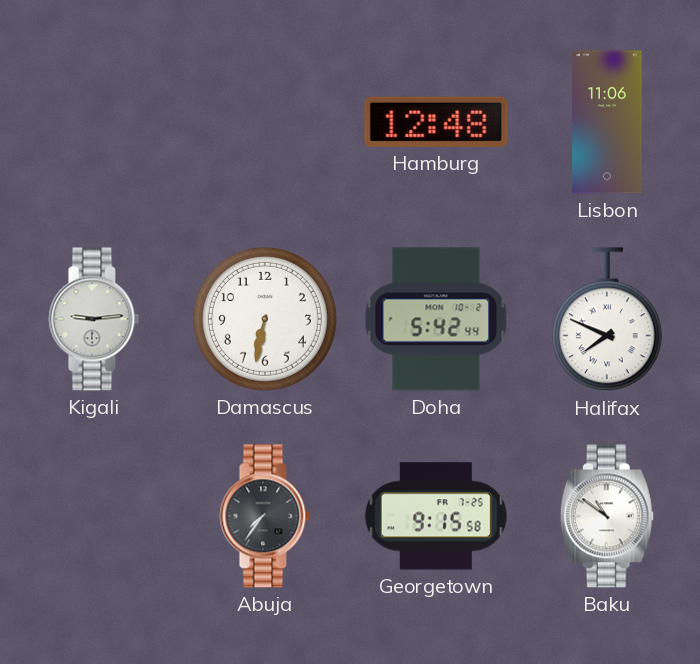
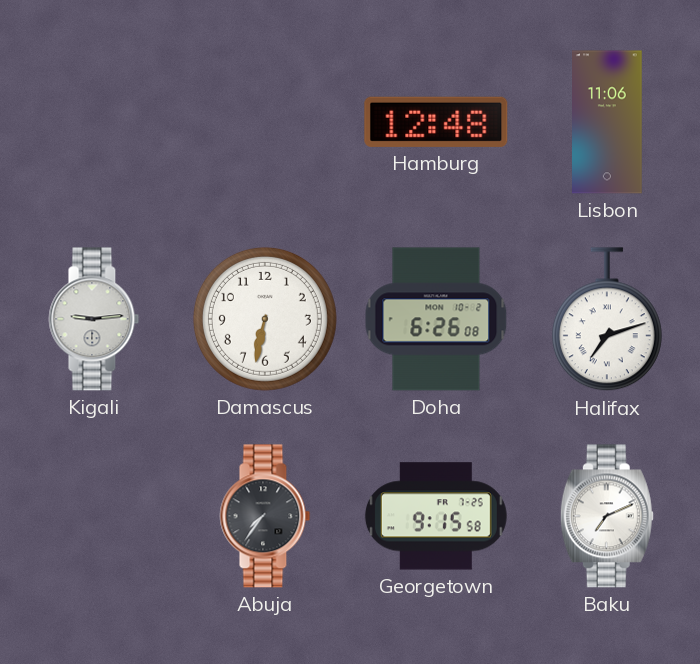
Doha: 5:42 -> 6:26
Halifax: 7:49 -> 7:12
Baku: 10:51 -> 7:11
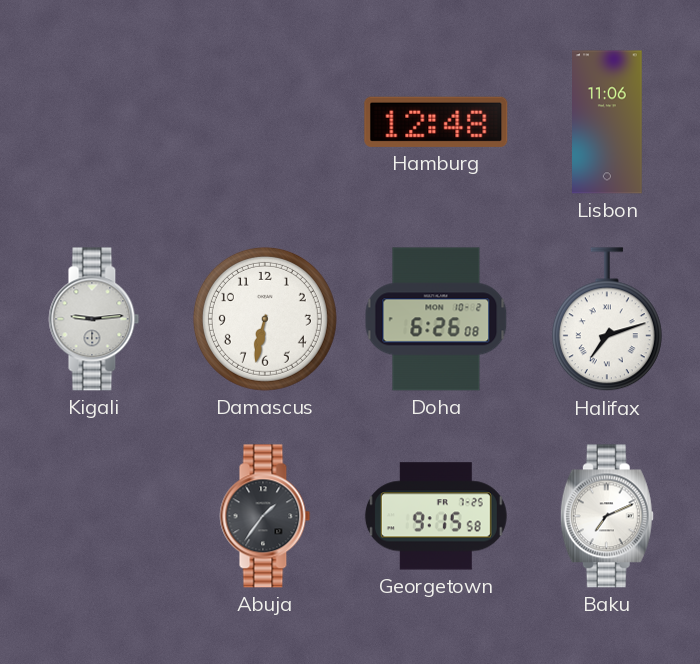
Abuja: 7:36 -> 1:36
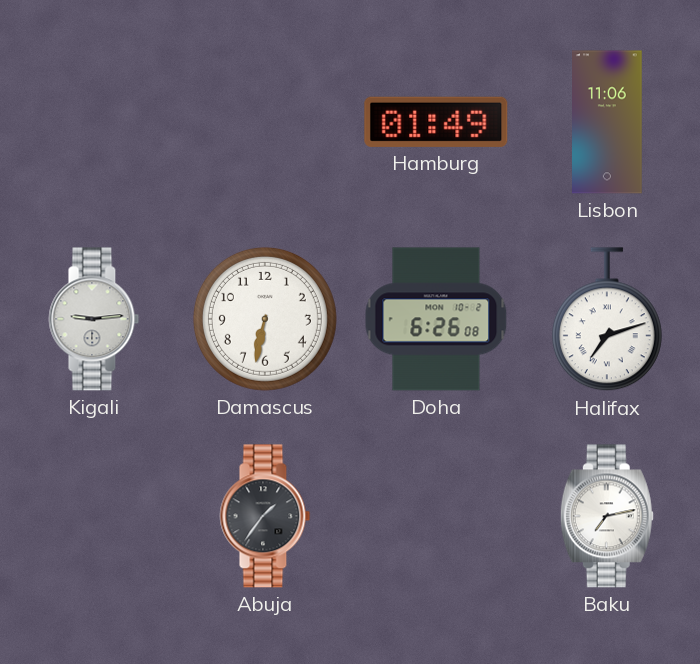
Hamburg: 12:48 -> 01:49
Georgetown: 9:15 -> none
Baku: 7:11 -> 7:13
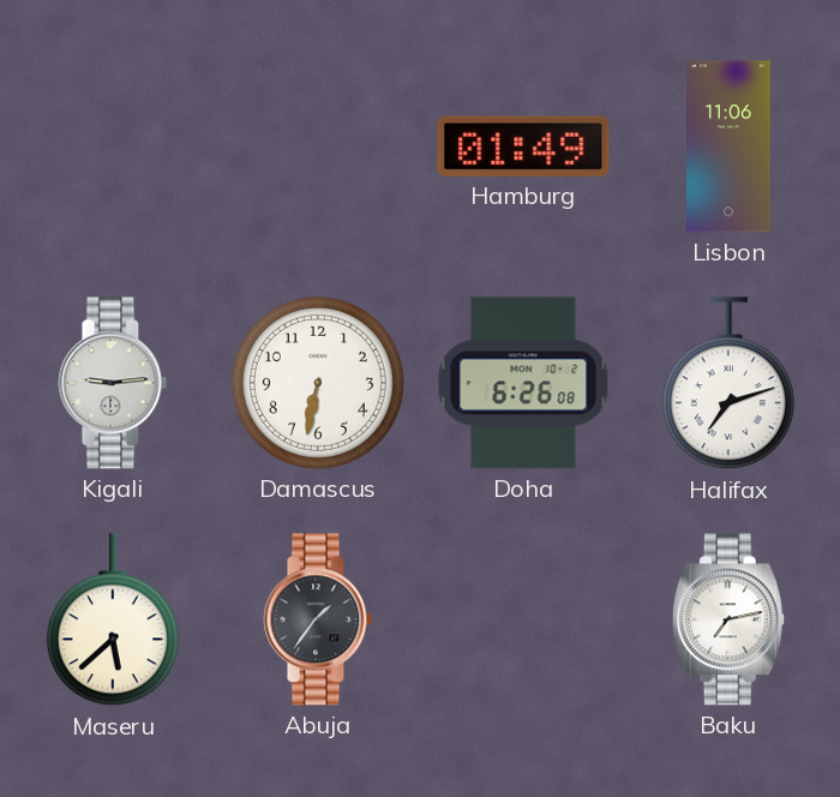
Maseru: none -> 5:38
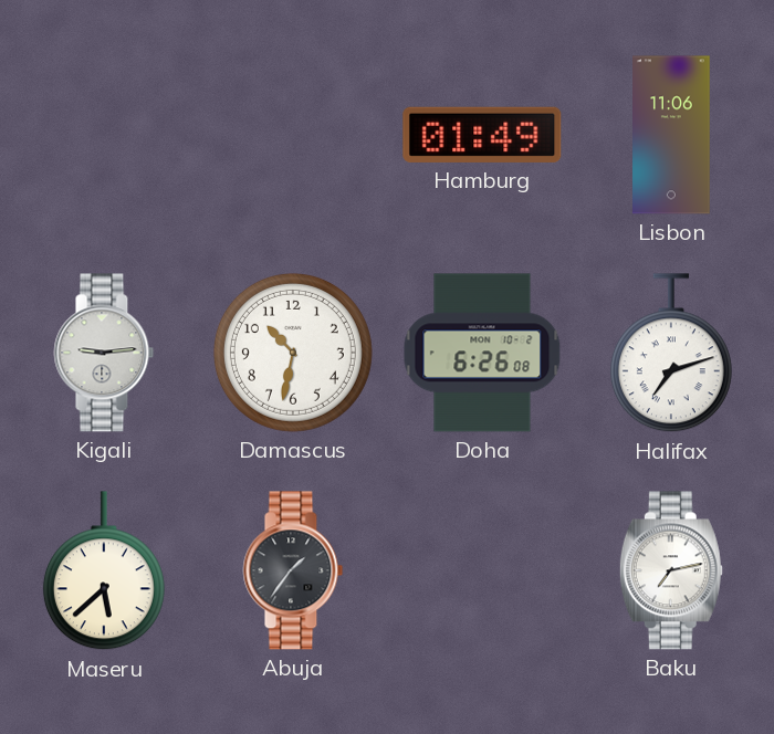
Damascus: 6:32 -> 10:32
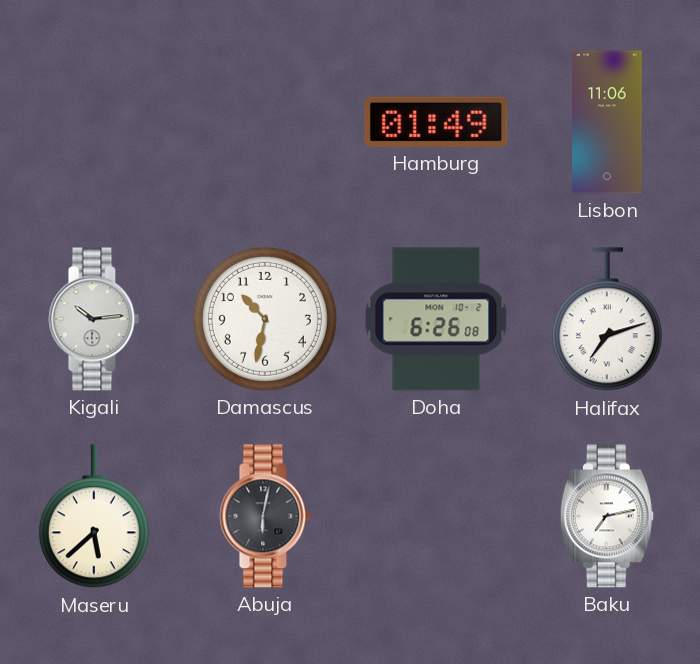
Kigali: 9:14 -> 10:14
Abuja: 1:36 -> 6:02
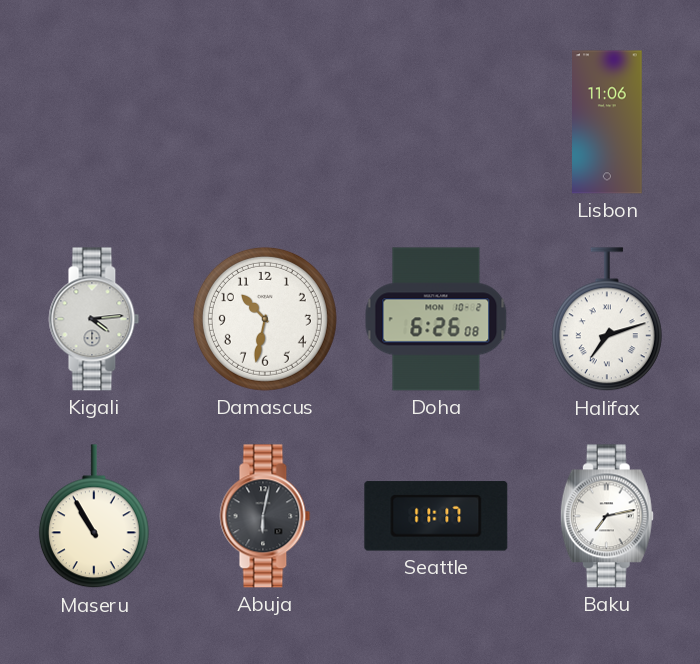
Hamburg: 01:49 -> none
Kigali: 10:14 -> 4:14
Maseru: 5:38 -> 10:55
Seattle: none -> 11:17
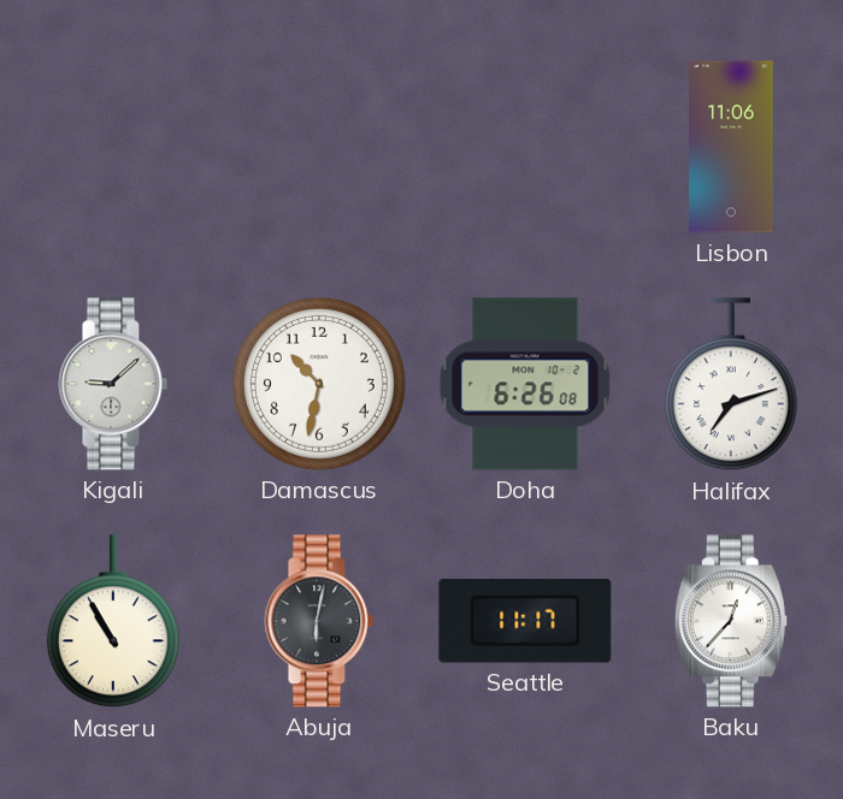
Kigali: 4:14 -> 9:08
Baku: 7:13 -> 12:37
